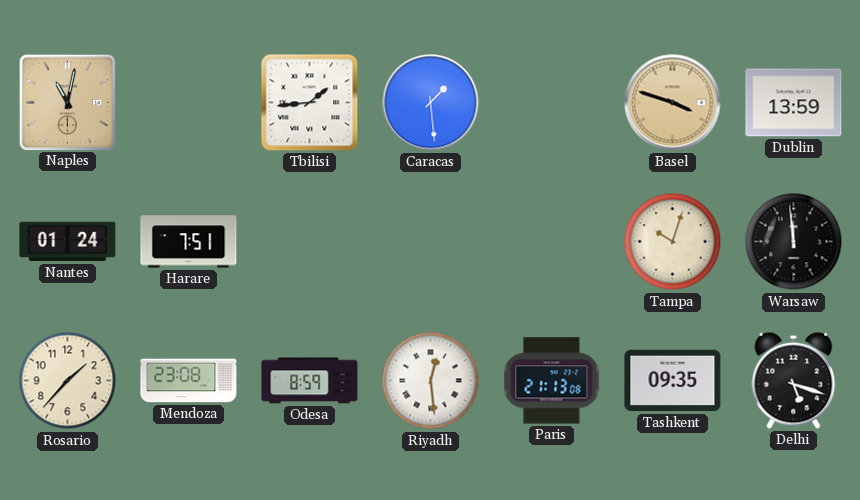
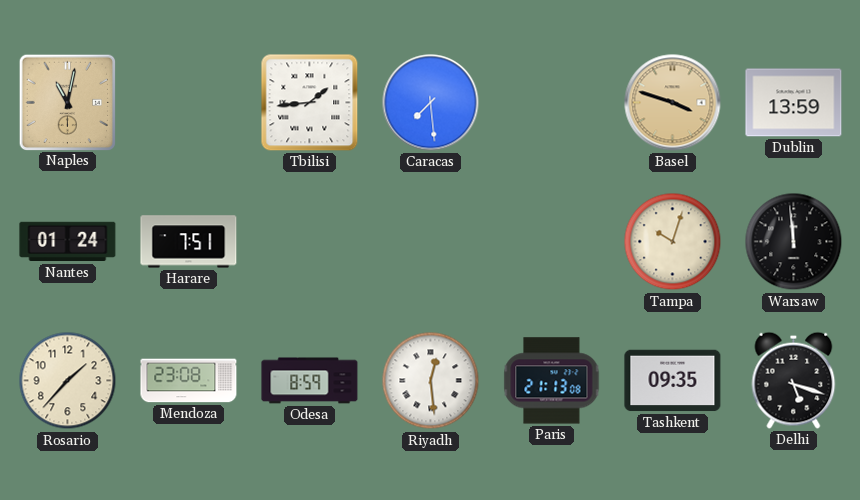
Caracas: 1:29 -> 7:29
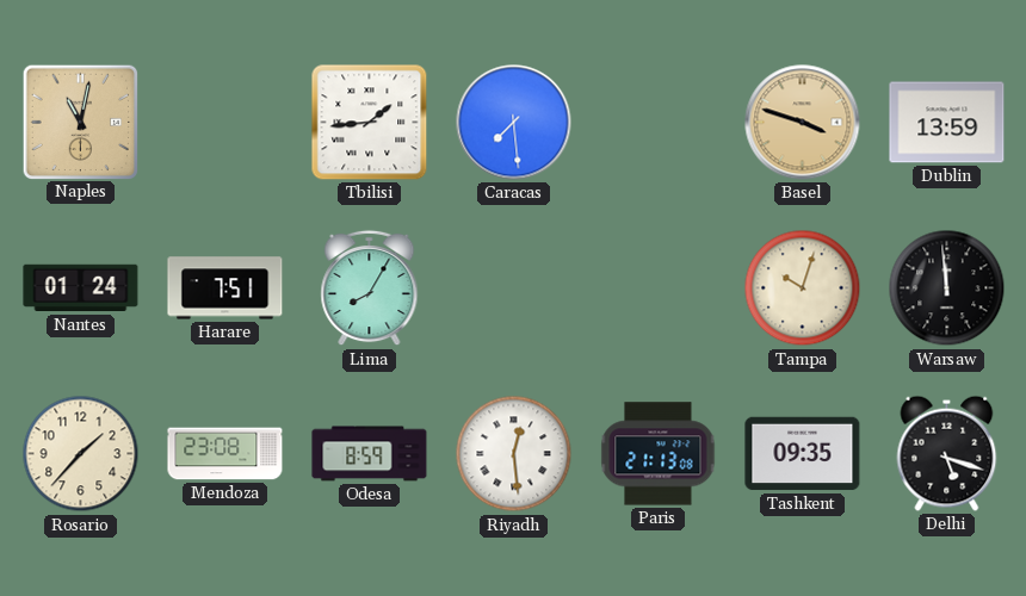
Lima: none -> 8:05
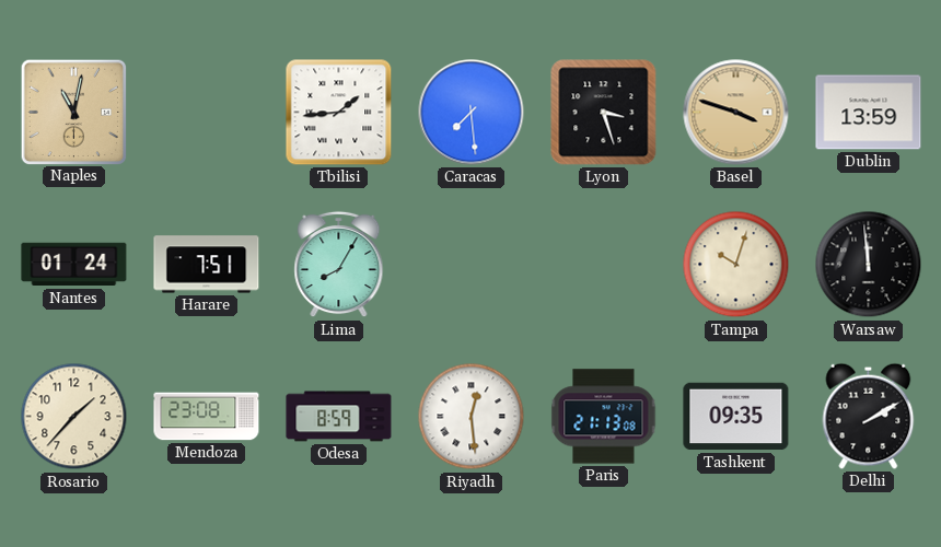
Lyon: none -> 3:27
Delhi: 5:18 -> 2:10
